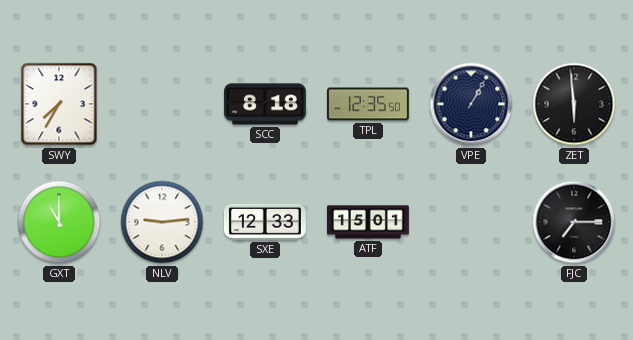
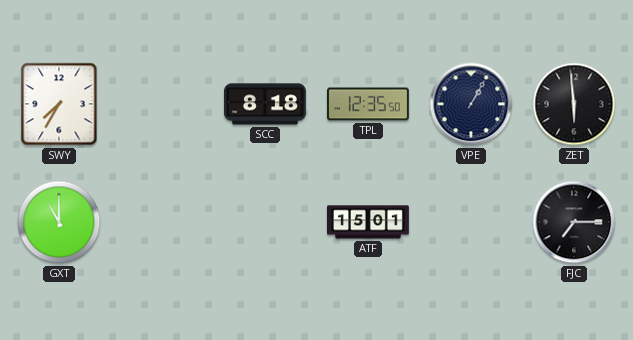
NLV: 9:14 -> none
SXE: 12:33 -> none
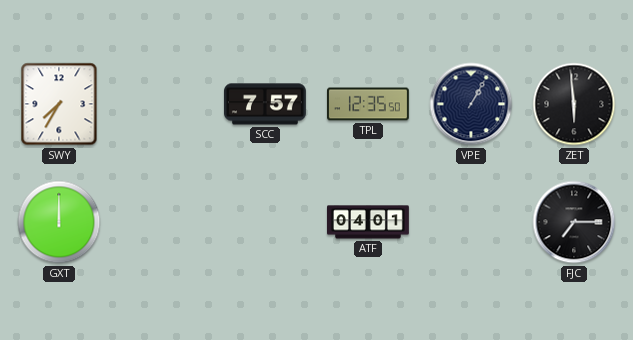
SCC: 8:18 -> 7:57
GXT: 11:00 -> 12:00
ATF: 15:01 -> 04:01
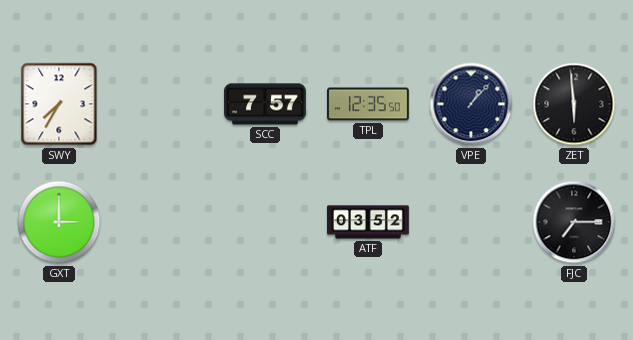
VPE: 1:05 -> 1:07
GXT: 12:00 -> 3:00
ATF: 04:01 -> 03:52
